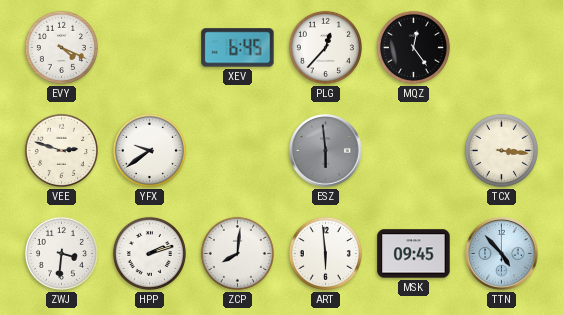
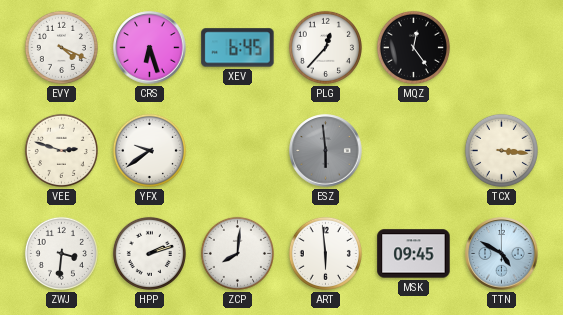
CRS: none -> 6:27
TTN: 4:53 -> 4:50
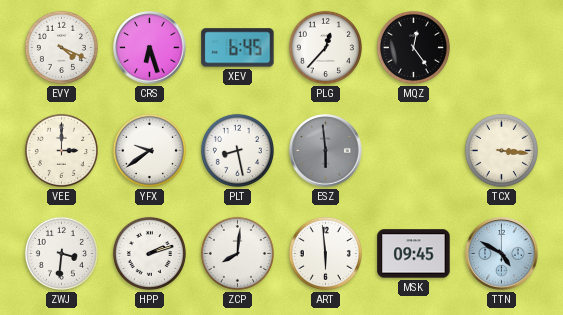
VEE: 2:48 -> 3:00
PLT: none -> 8:28
